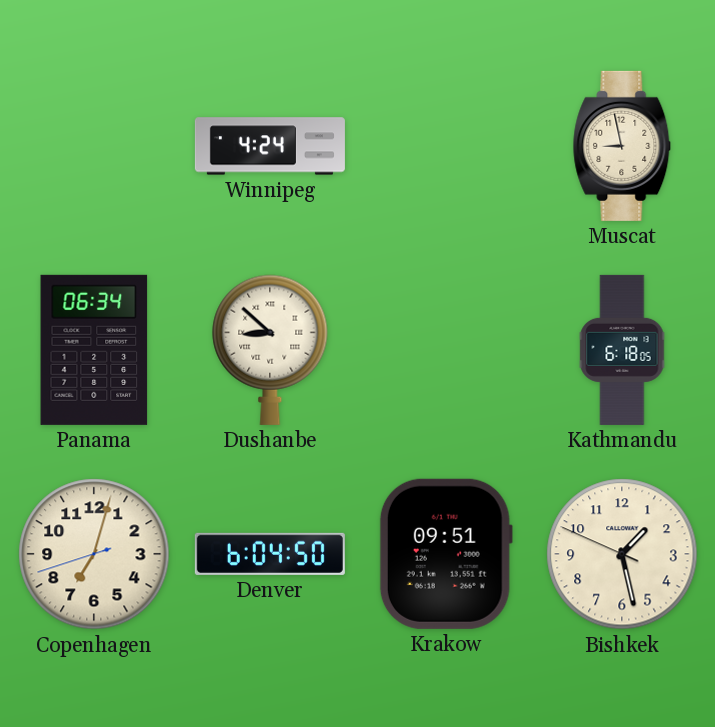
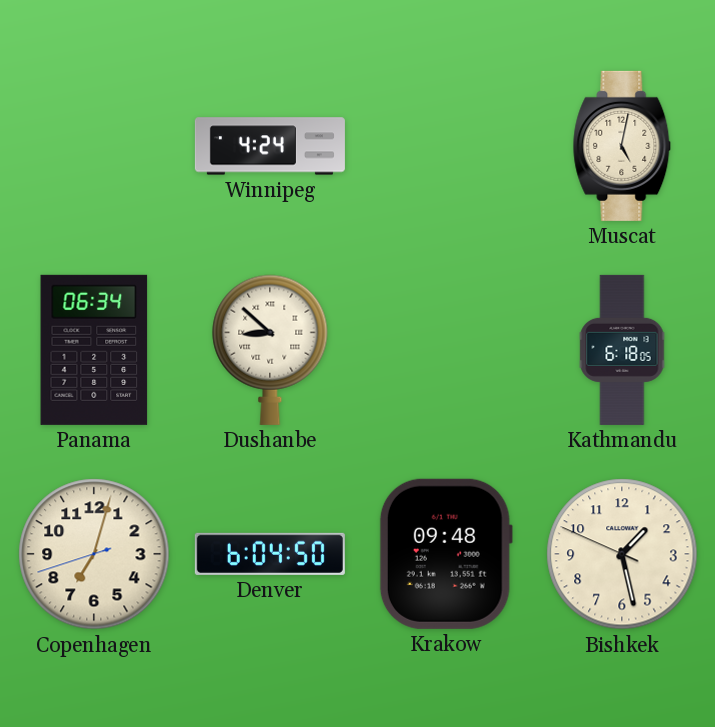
Muscat: 8:58 -> 5:02
Krakow: 09:51 -> 09:48
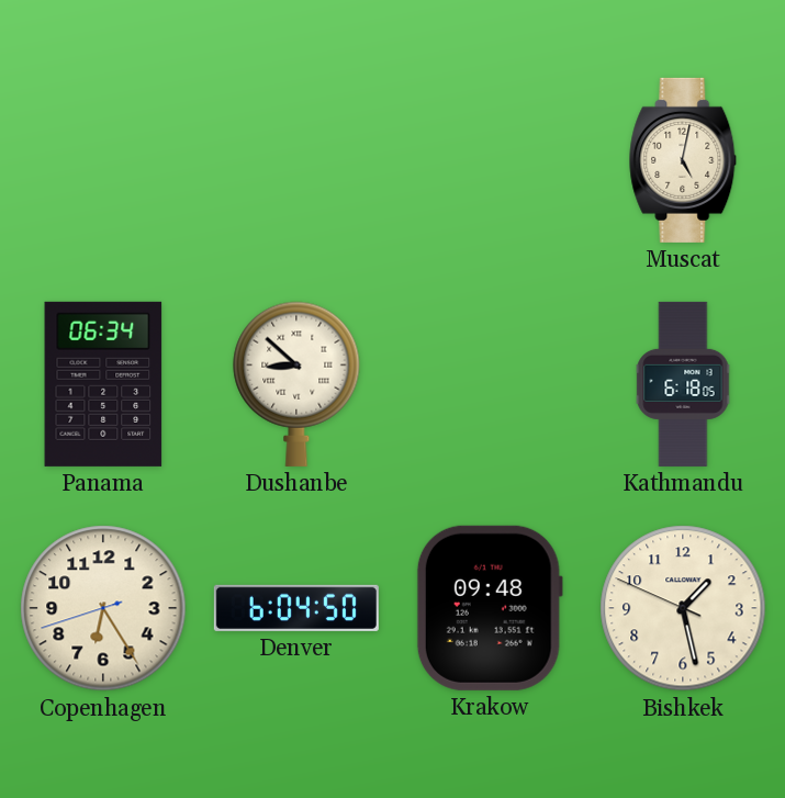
Winnipeg: 4:24 -> none
Copenhagen: 7:02 -> 6:24
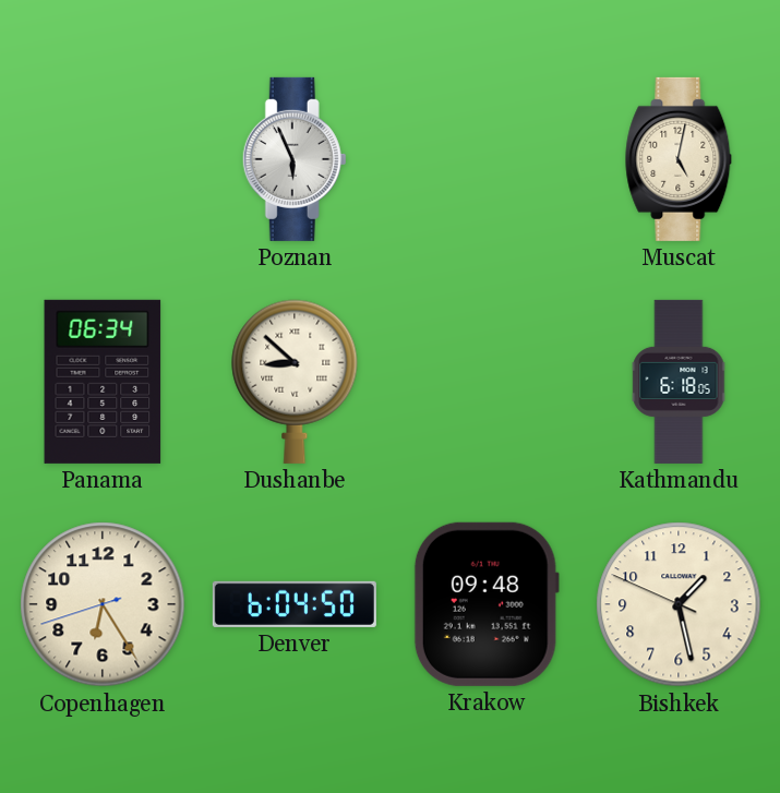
Poznan: none -> 5:56
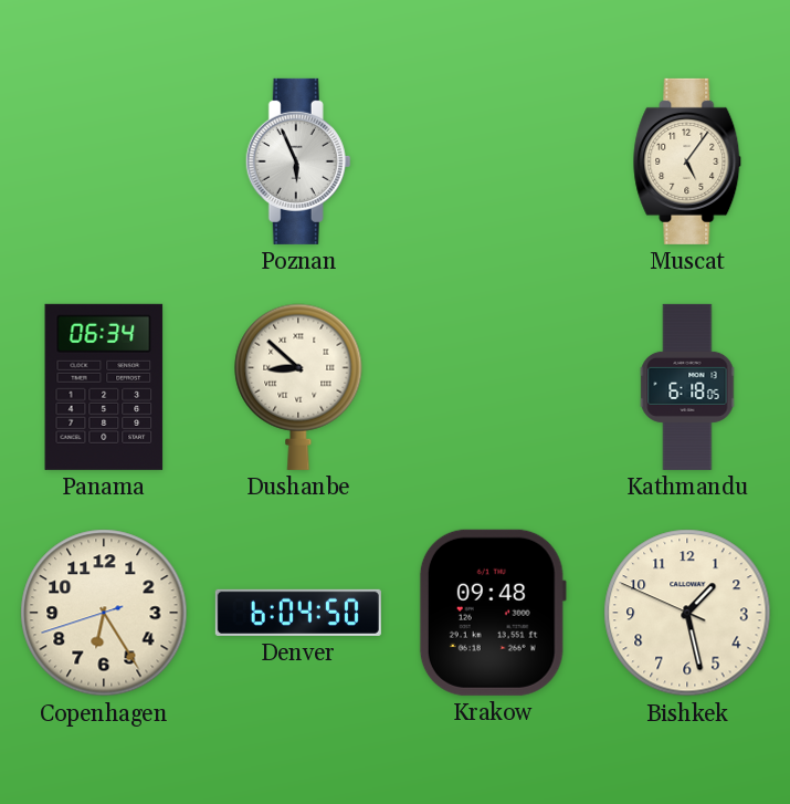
Muscat: 5:02 -> 5:06
